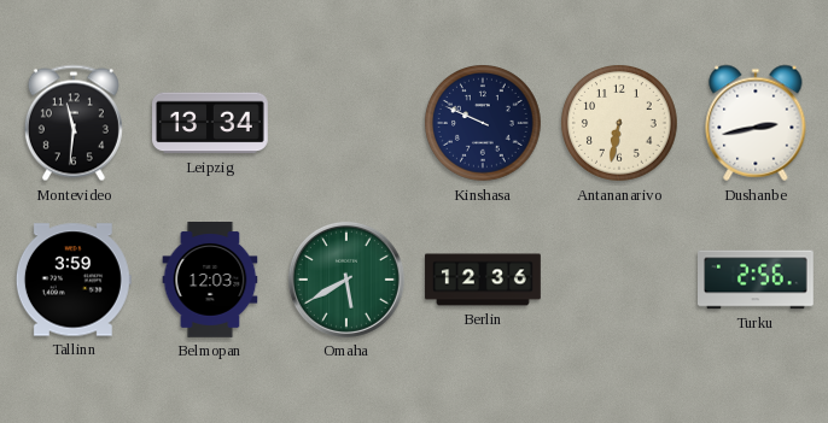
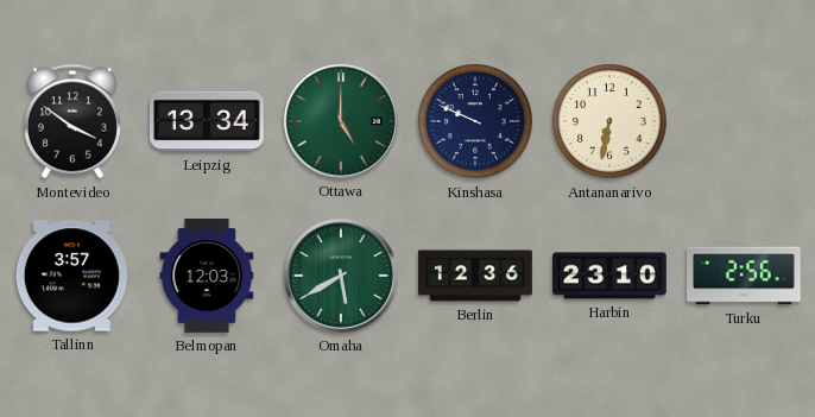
Montevideo: 11:31 -> 3:51
Ottawa: none -> 5:00
Dushanbe: 2:43 -> none
Tallinn: 3:59 -> 3:57
Harbin: none -> 23:10
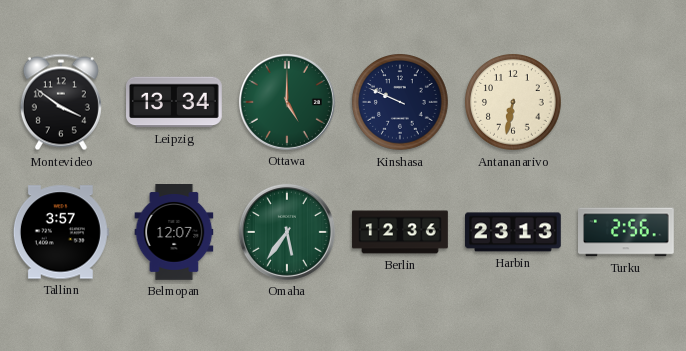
Belmopan: 12:03 -> 12:07
Omaha: 5:40 -> 5:36
Harbin: 23:10 -> 23:13
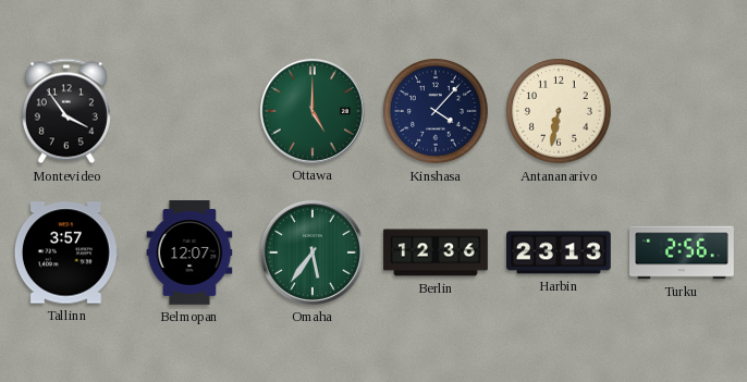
Montevideo: 3:51 -> 3:54
Leipzig: 13:34 -> none
Kinshasa: 9:49 -> 4:07
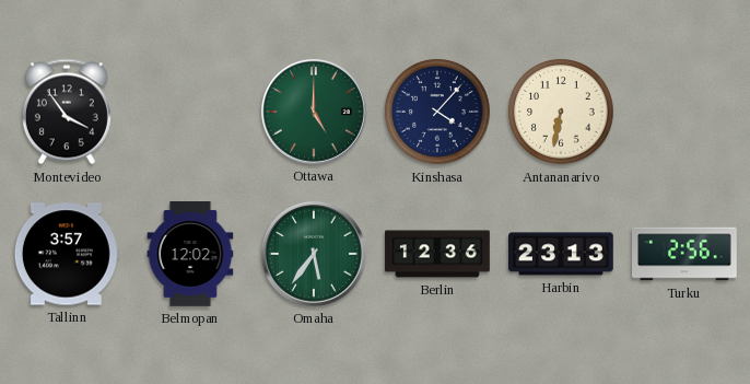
Belmopan: 12:07 -> 12:02
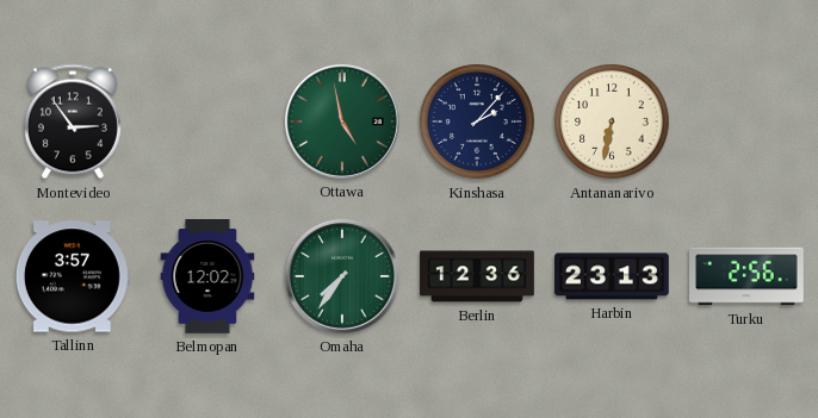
Montevideo: 3:54 -> 2:54
Ottawa: 5:00 -> 4:58
Kinshasa: 4:07 -> 2:07
Omaha: 5:36 -> 7:36
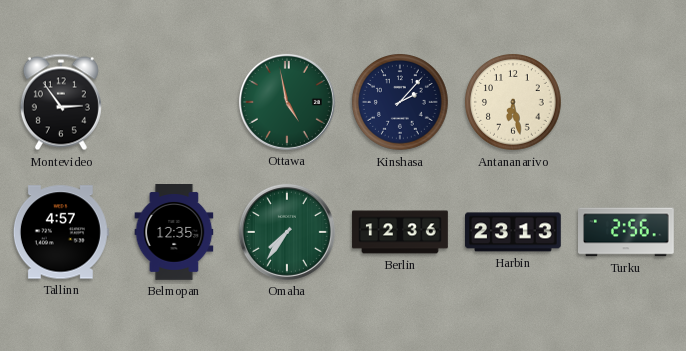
Antananarivo: 6:32 -> 6:28
Tallinn: 3:57 -> 4:57
Belmopan: 12:02 -> 12:35
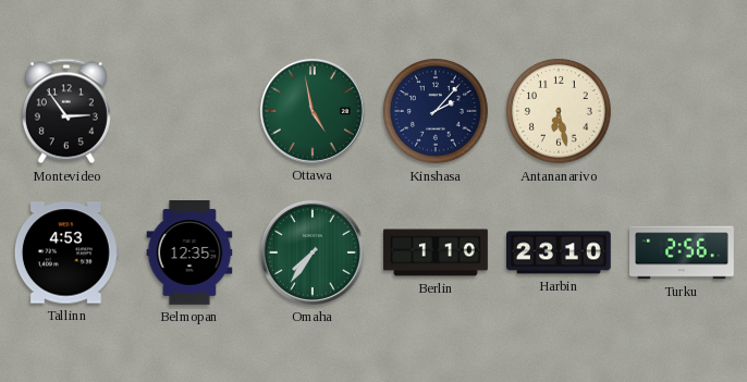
Tallinn: 4:57 -> 4:53
Berlin: 12:36 -> 1:10
Harbin: 23:13 -> 23:10
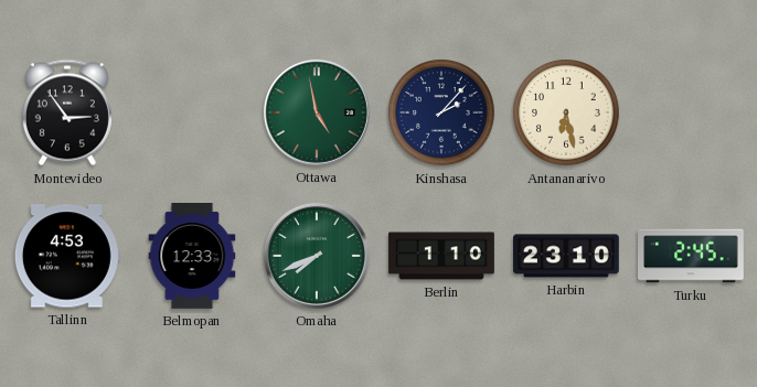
Belmopan: 12:35 -> 12:33
Omaha: 7:36 -> 7:41
Turku: 2:56 -> 2:45
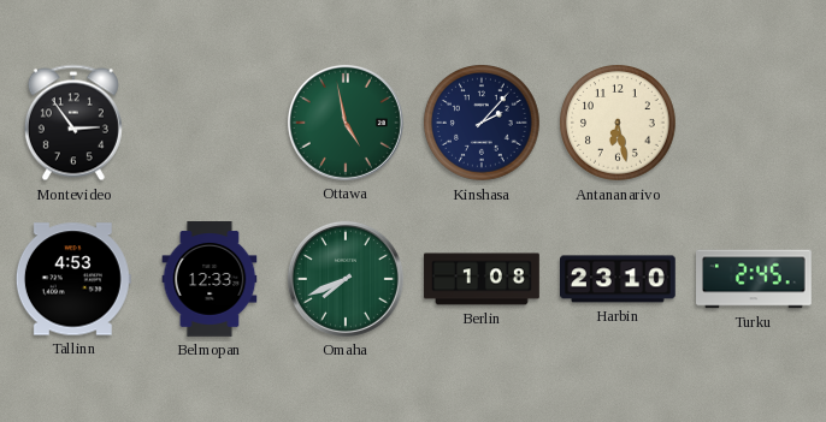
Berlin: 1:10 -> 1:08
